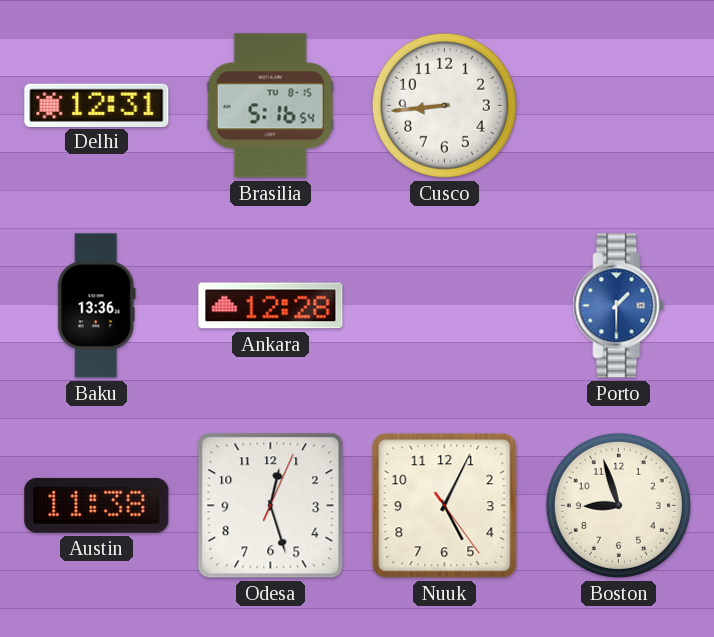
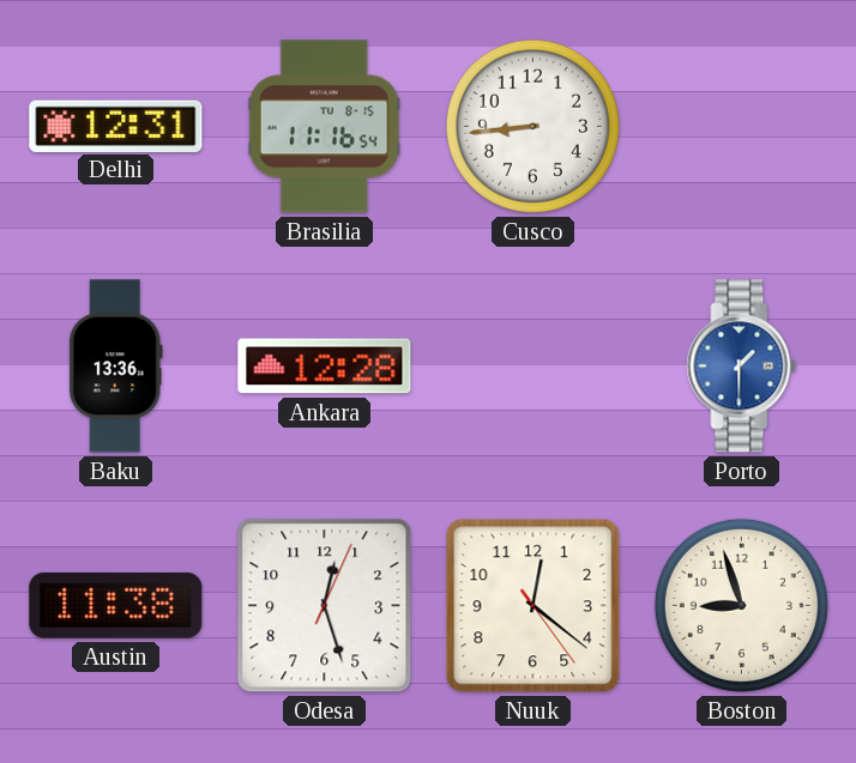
Brasilia: 5:16 -> 11:16
Nuuk: 5:04 -> 12:21
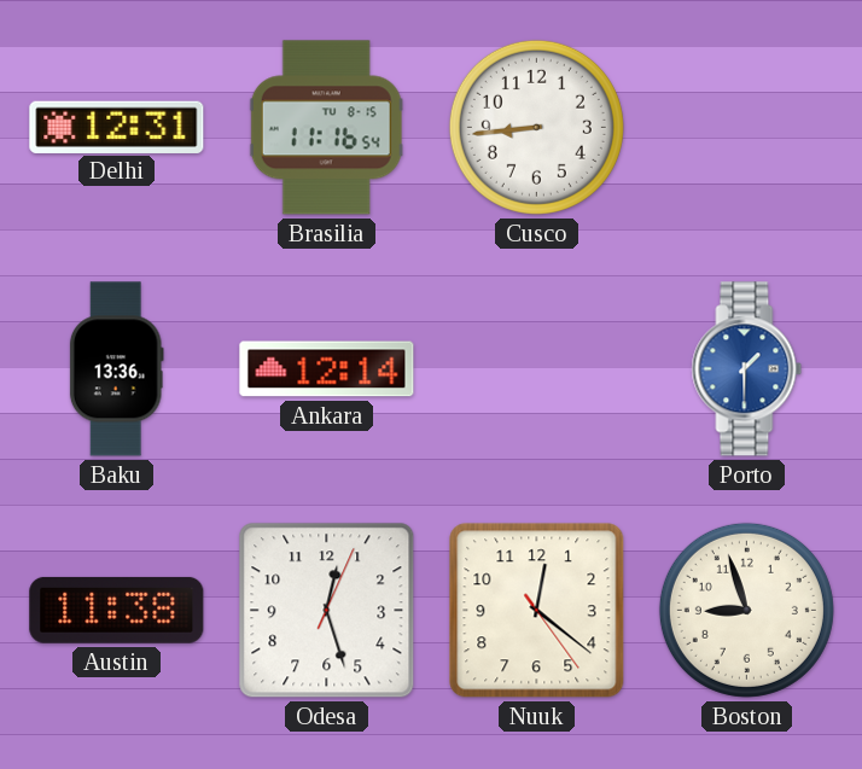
Ankara: 12:28 -> 12:14
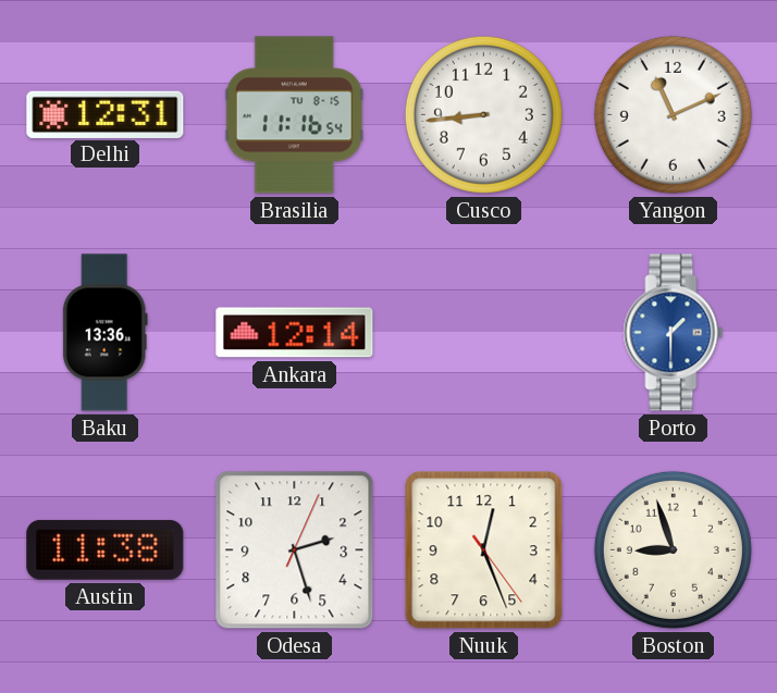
Yangon: none -> 11:11
Odesa: 12:27 -> 2:27
Nuuk: 12:21 -> 12:26
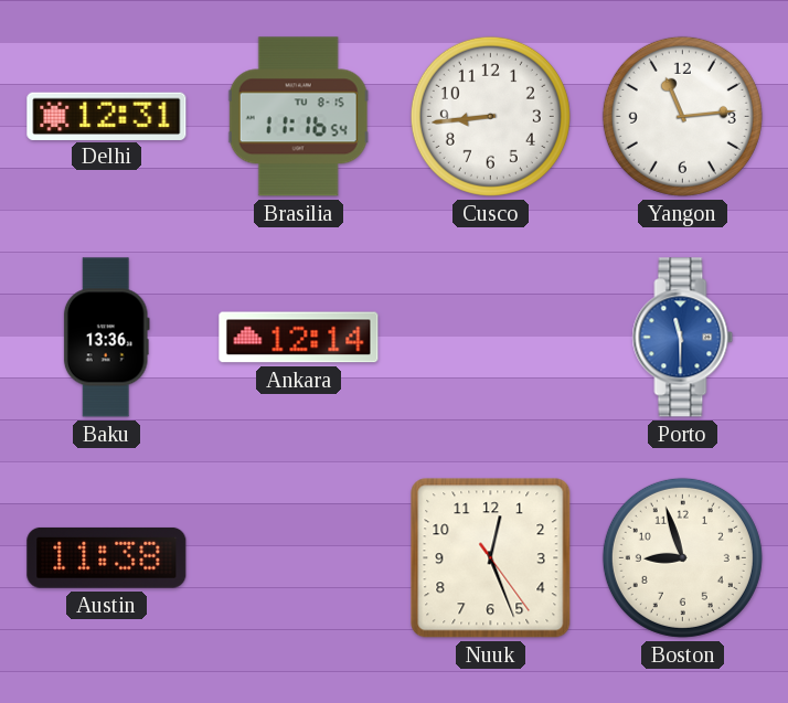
Yangon: 11:11 -> 11:14
Porto: 1:30 -> 11:30
Odesa: 2:27 -> none
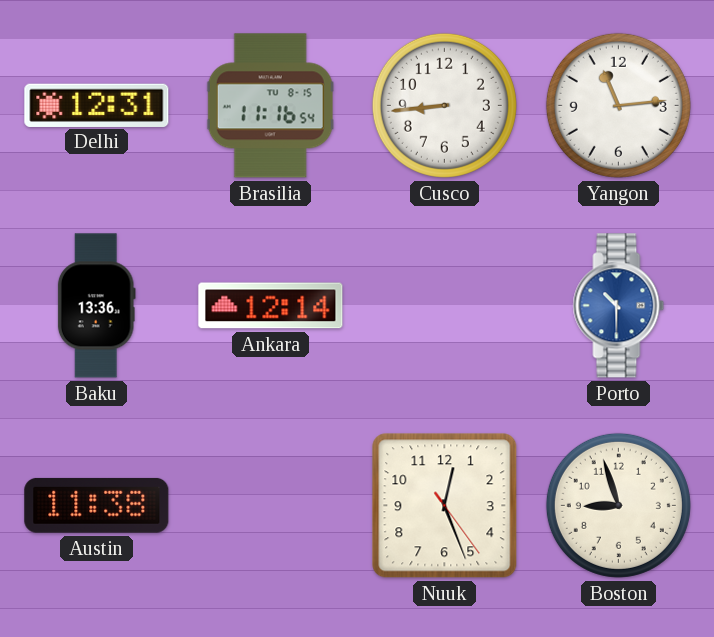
Porto: 11:30 -> 10:30
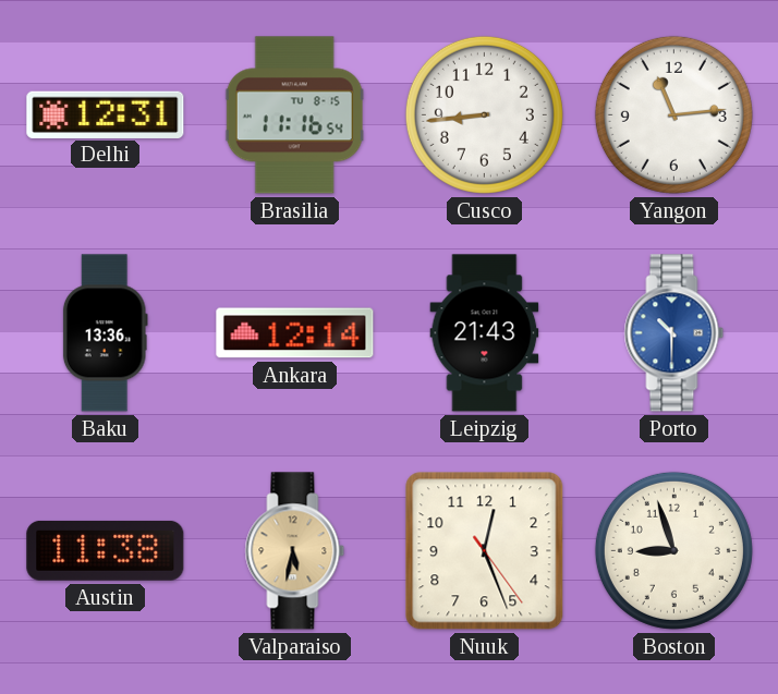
Leipzig: none -> 21:43
Valparaiso: none -> 5:32
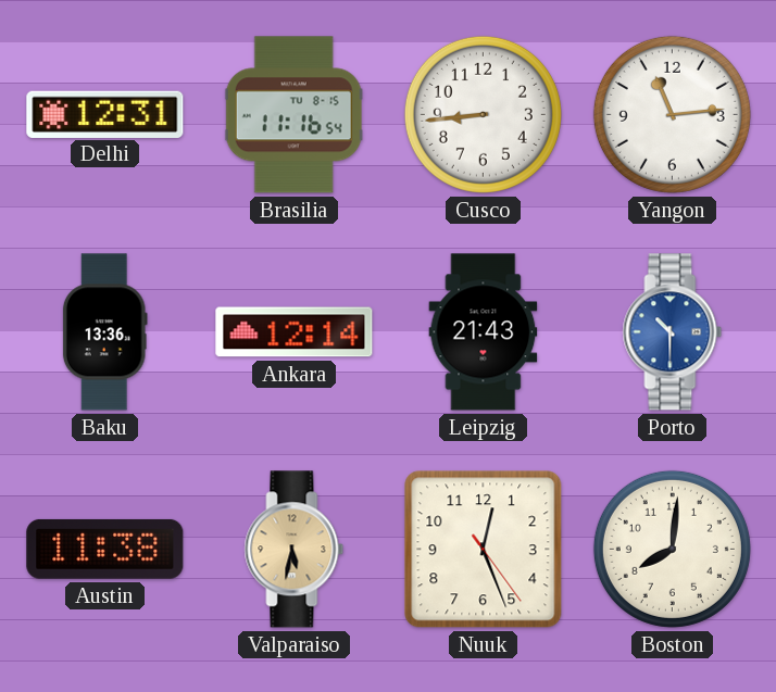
Boston: 8:57 -> 8:01
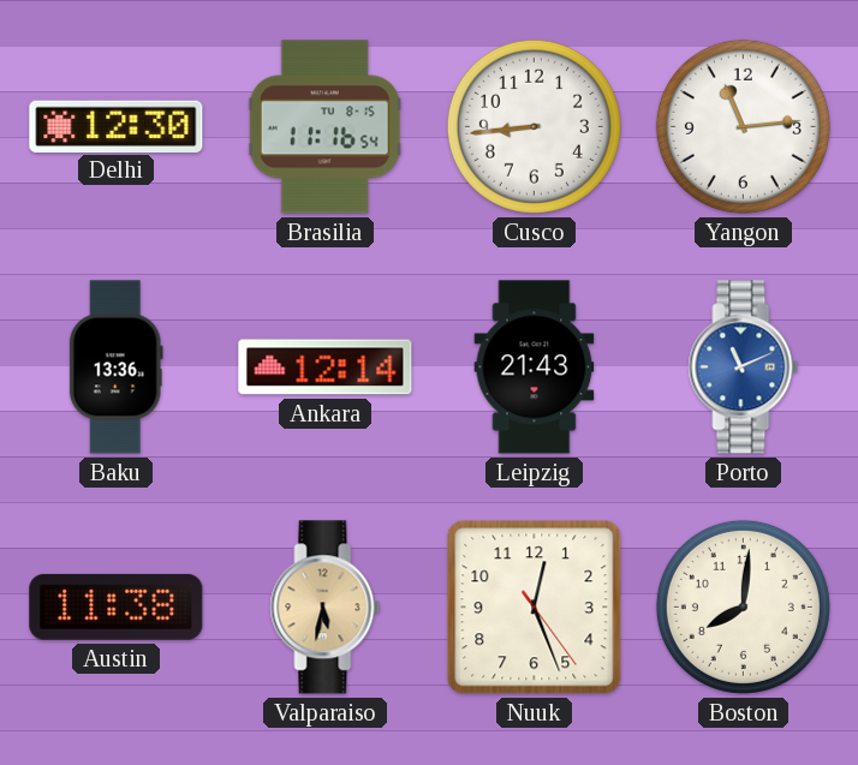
Delhi: 12:31 -> 12:30
Porto: 10:30 -> 11:11
